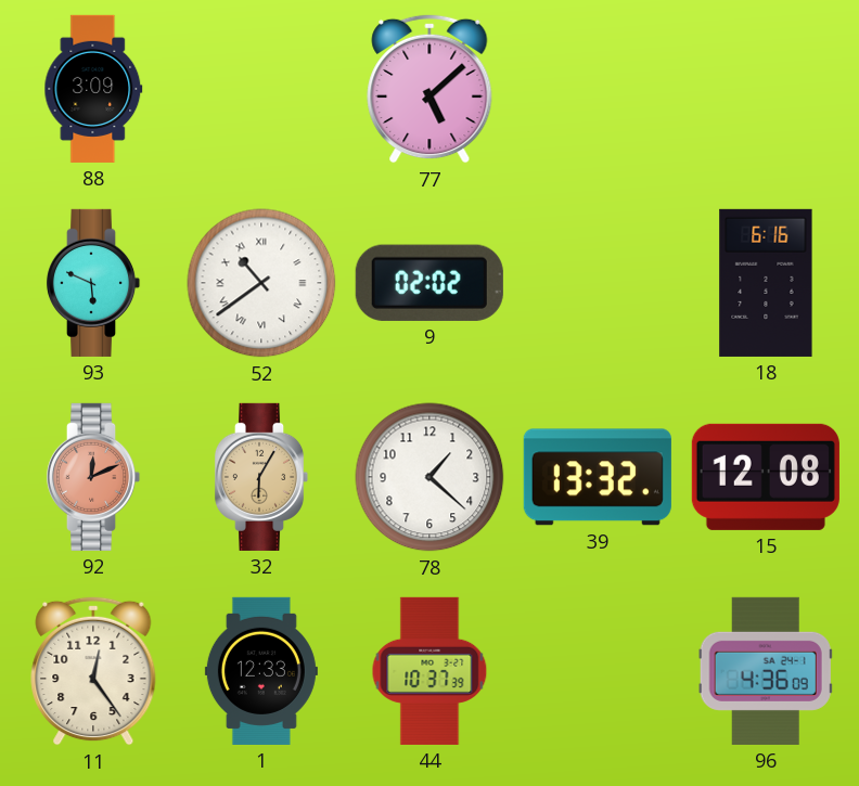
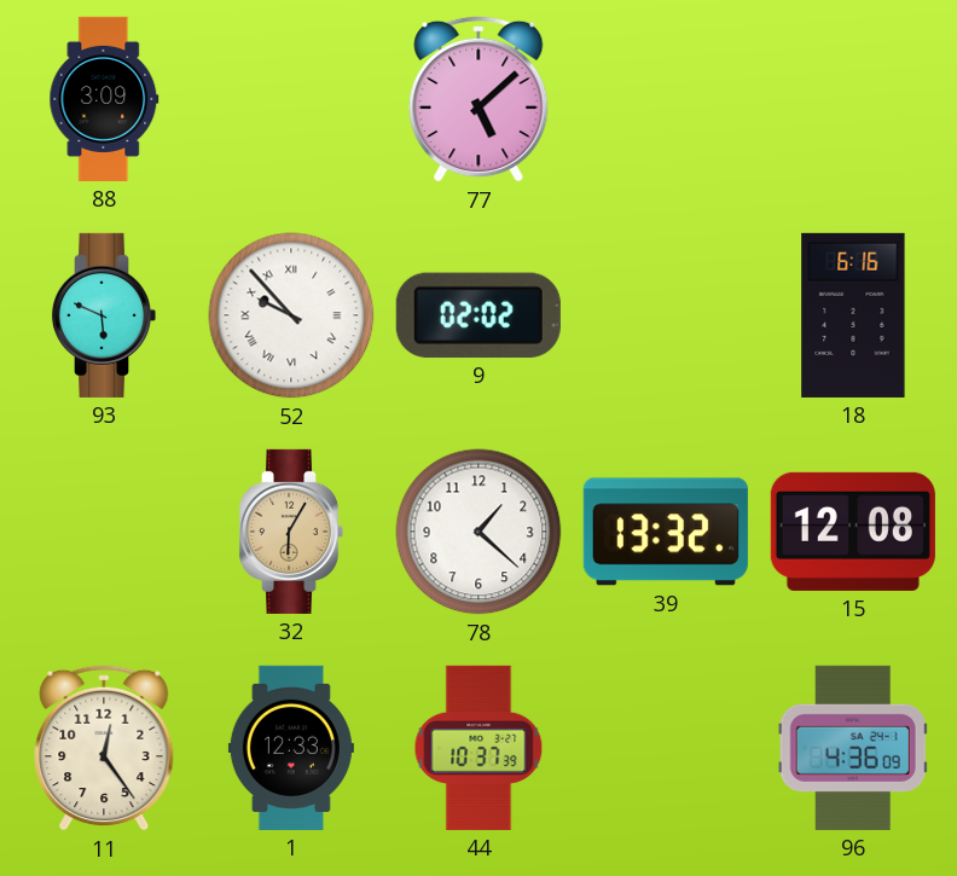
52: 10:39 -> 9:53
92: 12:11 -> none
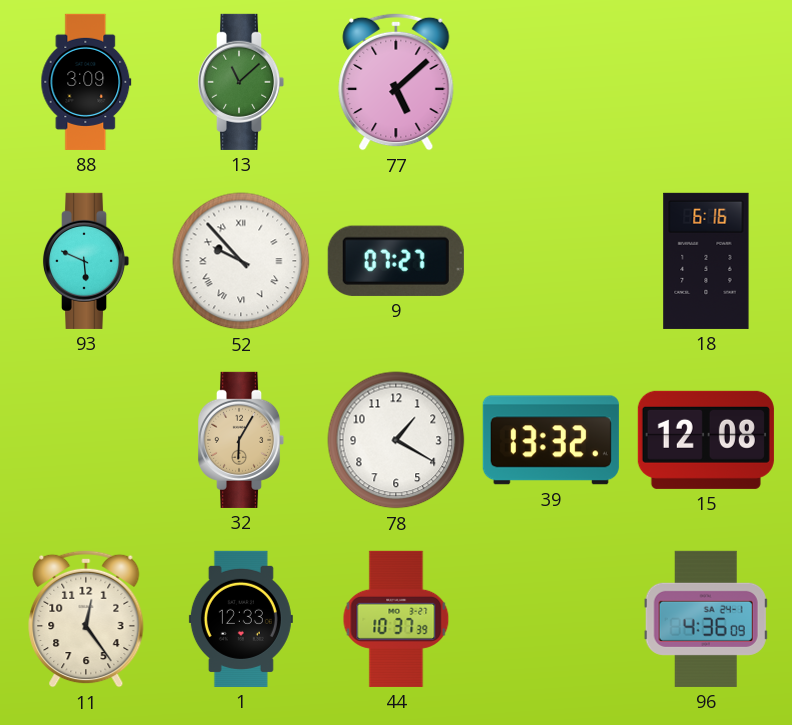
13: none -> 11:08
9: 02:02 -> 07:27
78: 1:22 -> 1:20
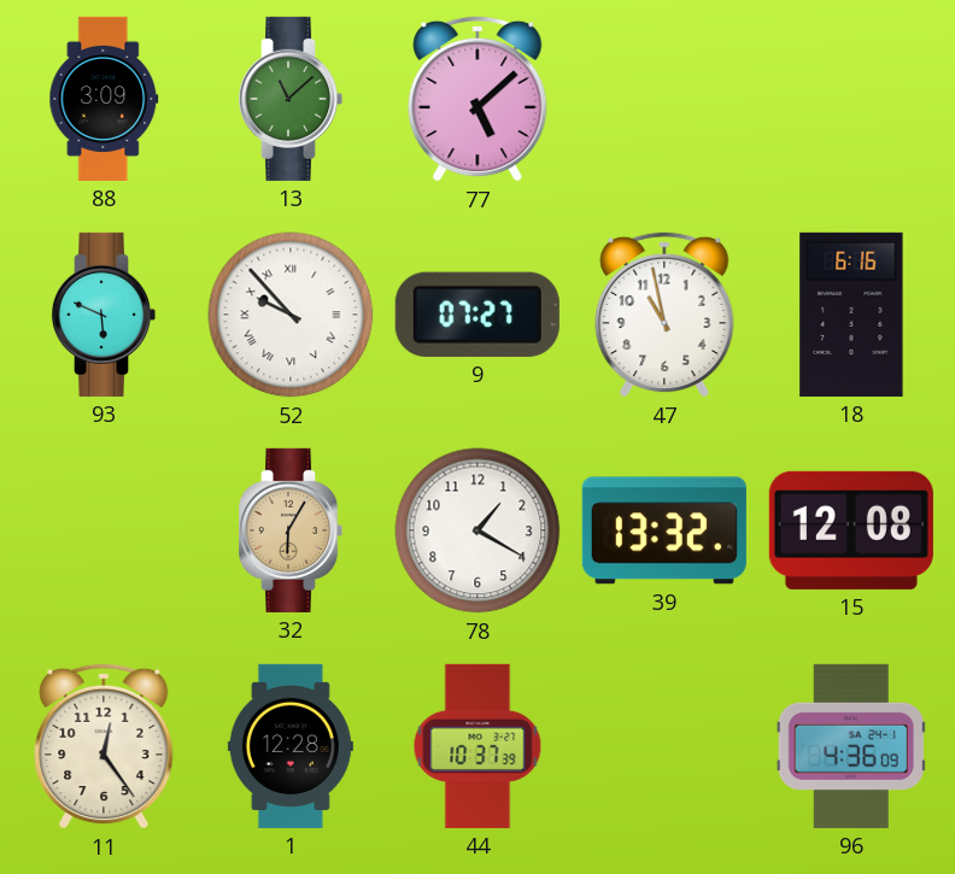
47: none -> 10:58
1: 12:33 -> 12:28
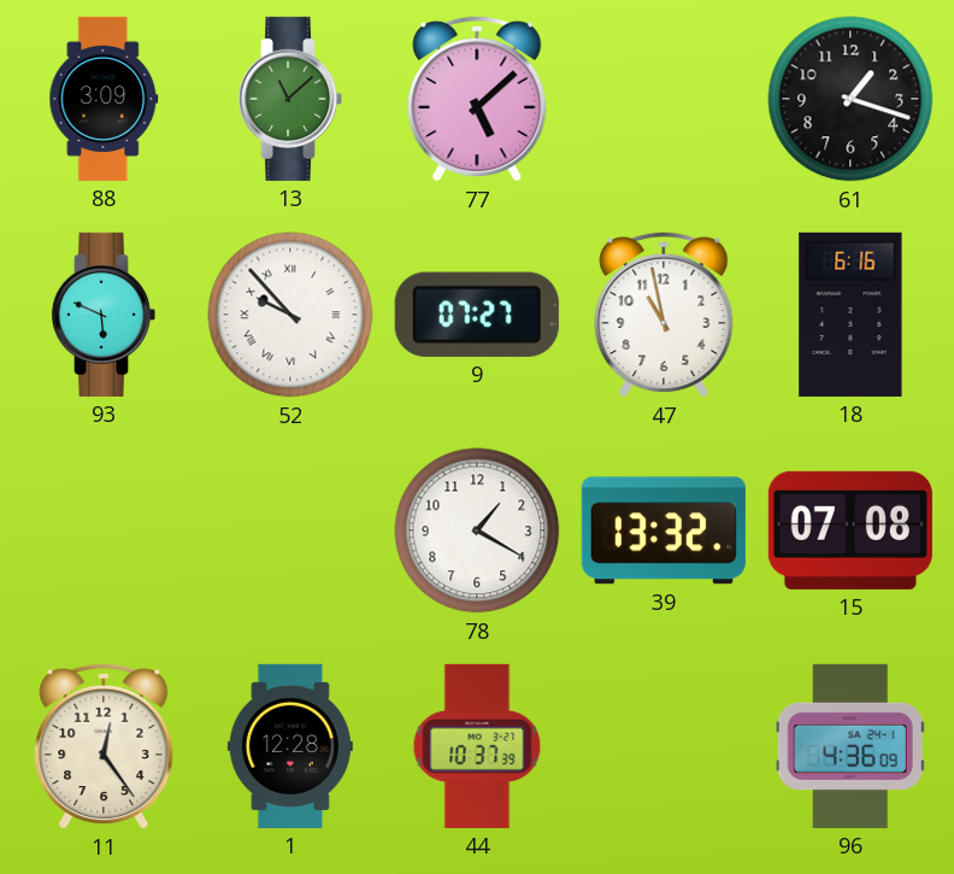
61: none -> 1:18
32: 6:05 -> none
15: 12:08 -> 07:08
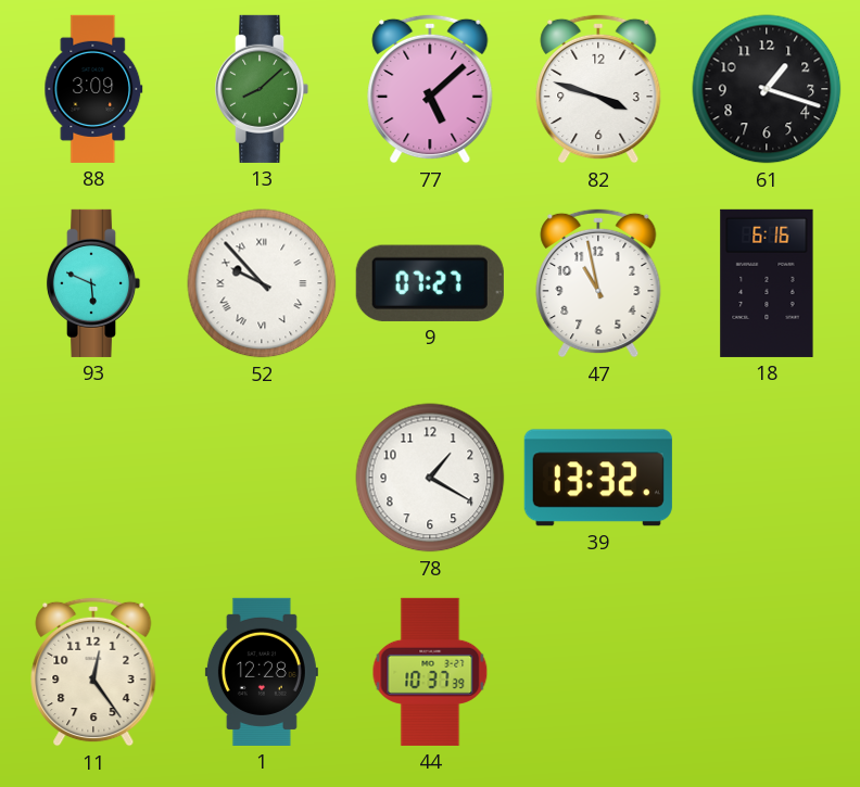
13: 11:08 -> 8:08
82: none -> 3:48
15: 07:08 -> none
96: 4:36 -> none
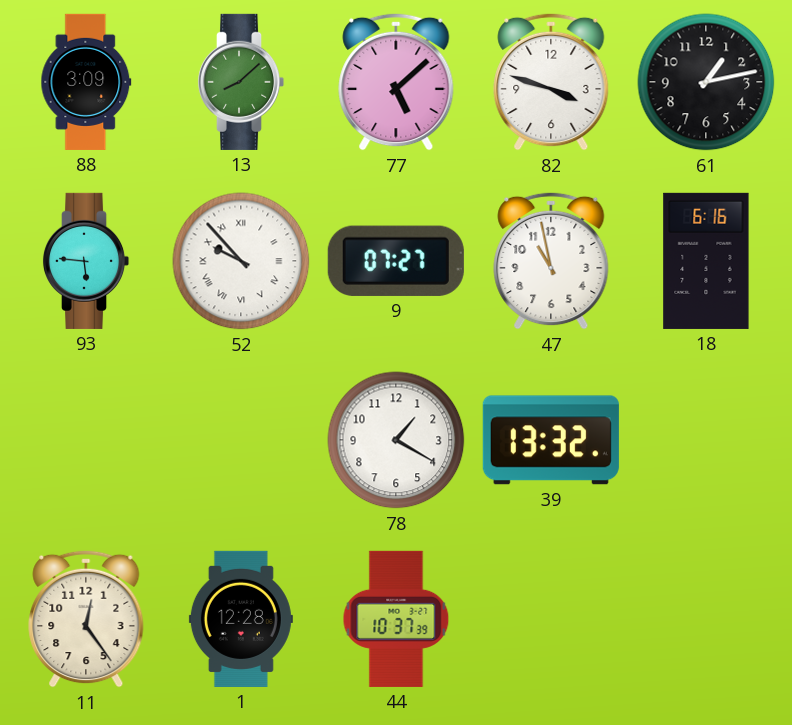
61: 1:18 -> 1:13
93: 5:49 -> 5:46
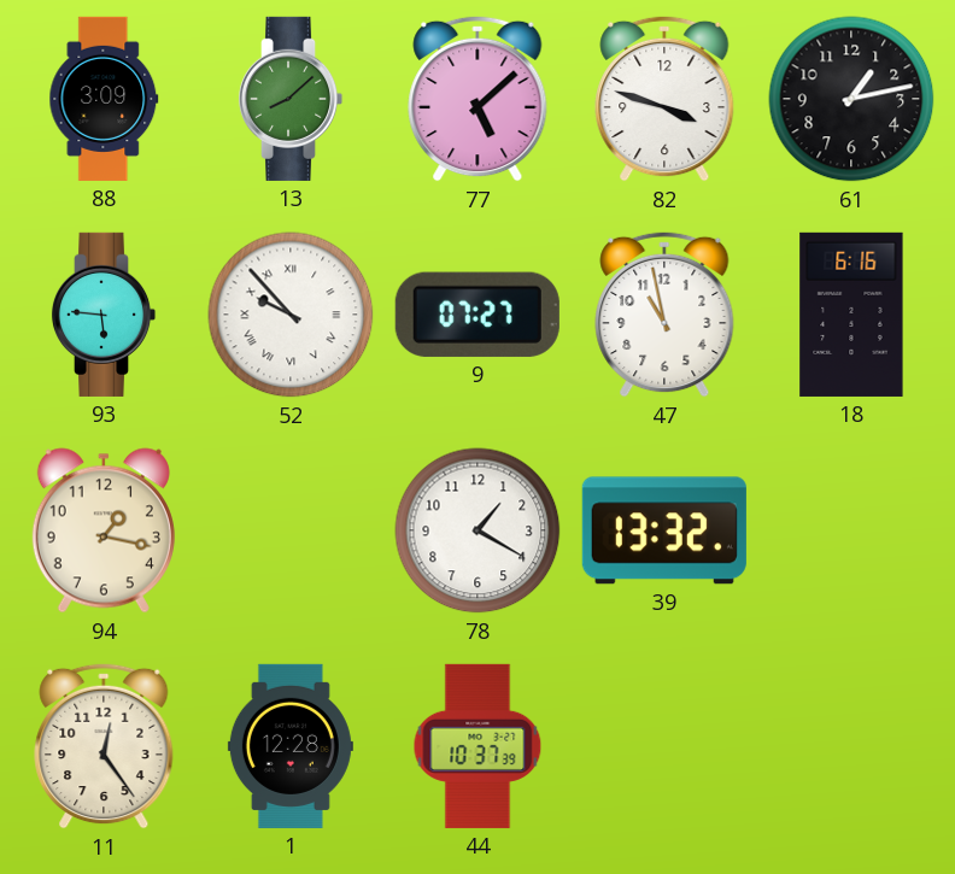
94: none -> 1:17
